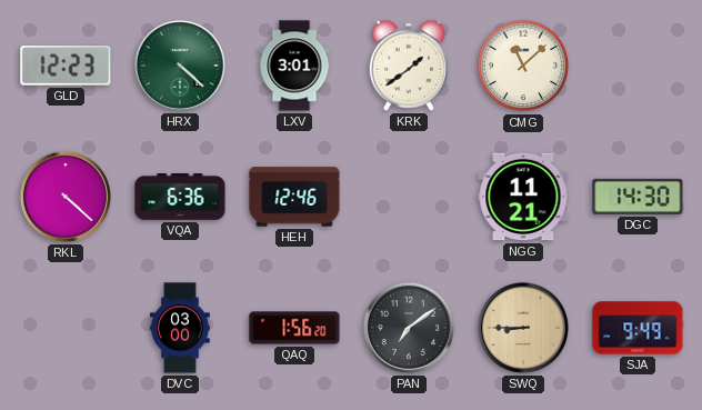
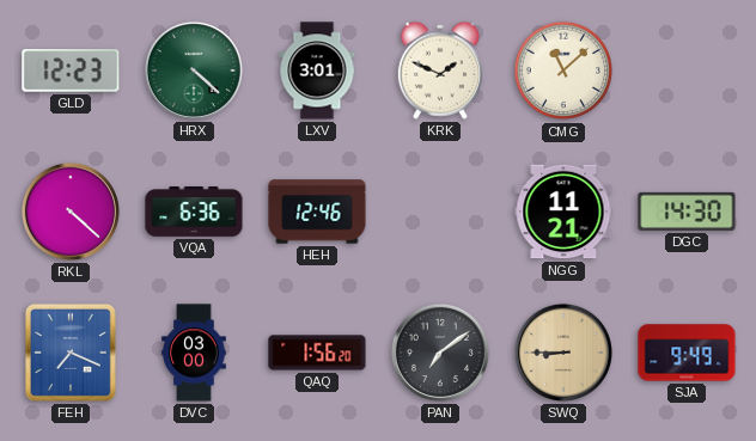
KRK: 1:39 -> 1:49
FEH: none -> 7:19
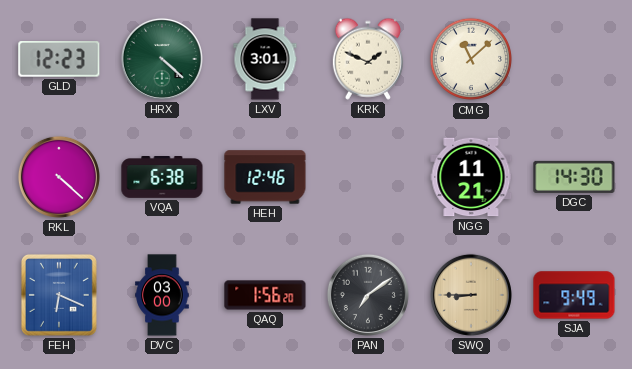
VQA: 6:36 -> 6:38
FEH: 7:19 -> 6:19
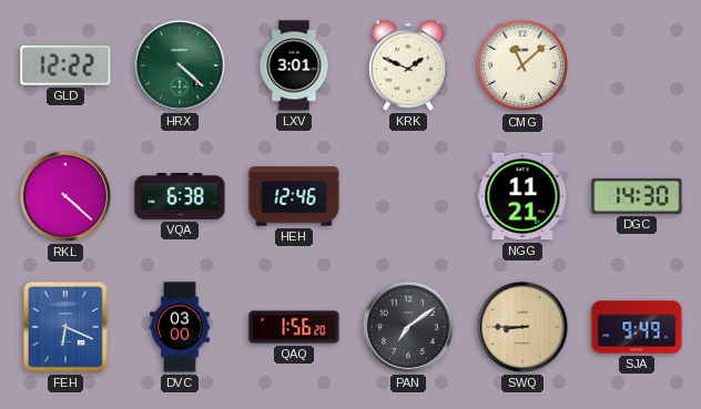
GLD: 12:23 -> 12:22
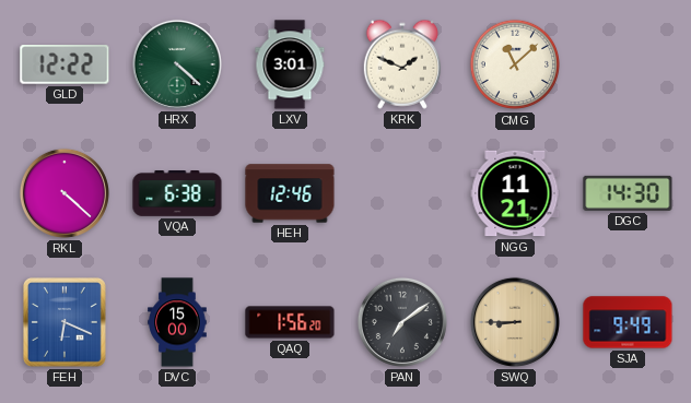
DVC: 03:00 -> 15:00
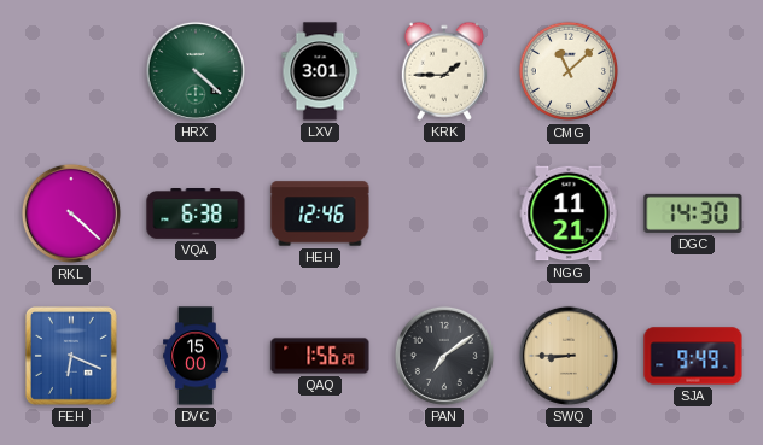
GLD: 12:22 -> none
KRK: 1:49 -> 1:45
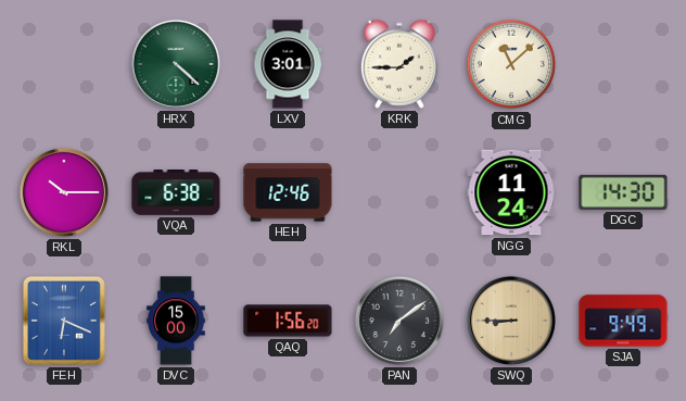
RKL: 4:22 -> 10:15
NGG: 11:21 -> 11:24
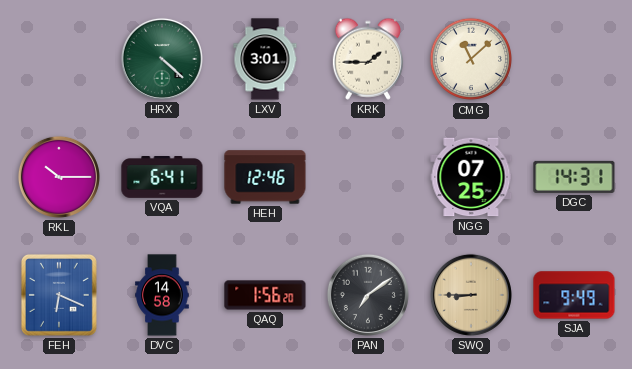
VQA: 6:38 -> 6:41
NGG: 11:24 -> 07:25
DGC: 14:30 -> 14:31
DVC: 15:00 -> 14:58
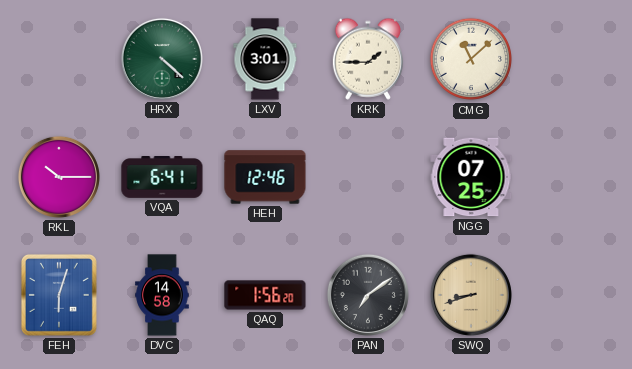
DGC: 14:31 -> none
FEH: 6:19 -> 6:03
SWQ: 8:45 -> 8:42
SJA: 9:49 -> none
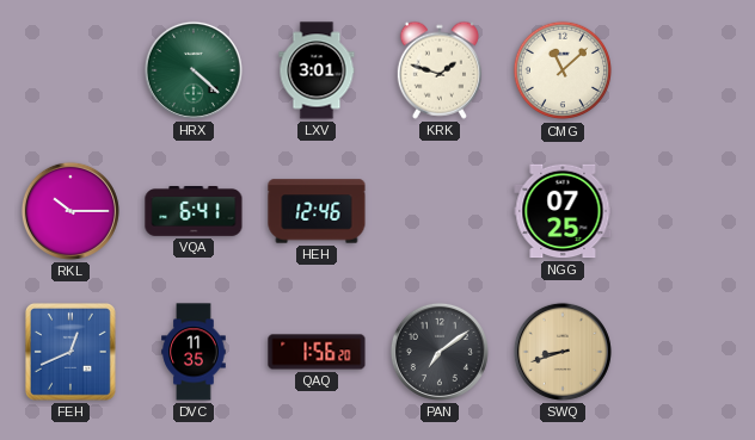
KRK: 1:45 -> 1:48
FEH: 6:03 -> 12:41
DVC: 14:58 -> 11:35
